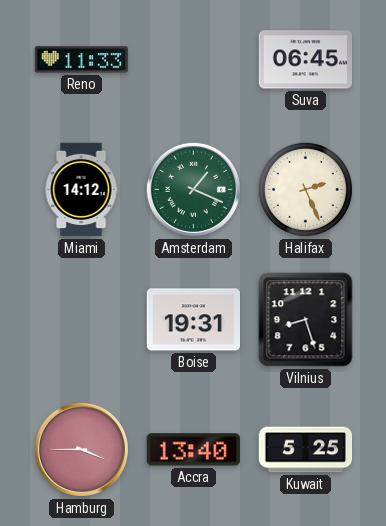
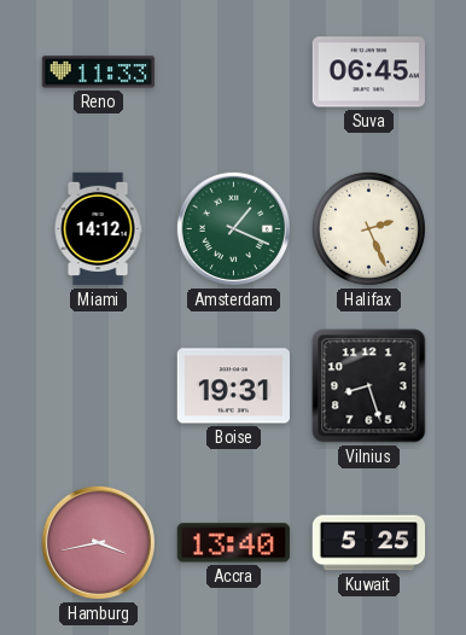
Hamburg: 3:45 -> 3:43
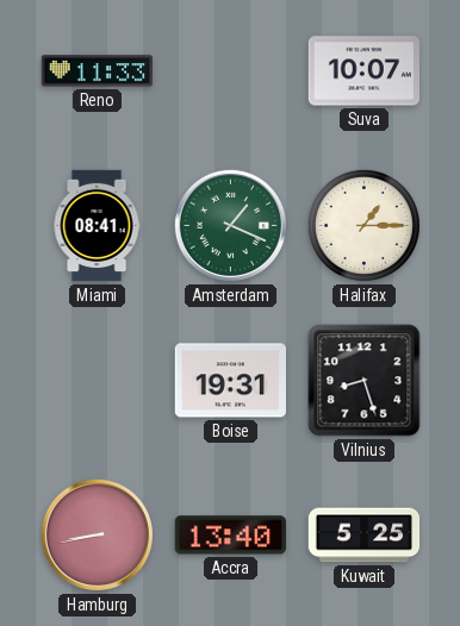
Suva: 06:45 -> 10:07
Miami: 14:12 -> 08:41
Halifax: 2:26 -> 1:15
Hamburg: 3:43 -> 8:43
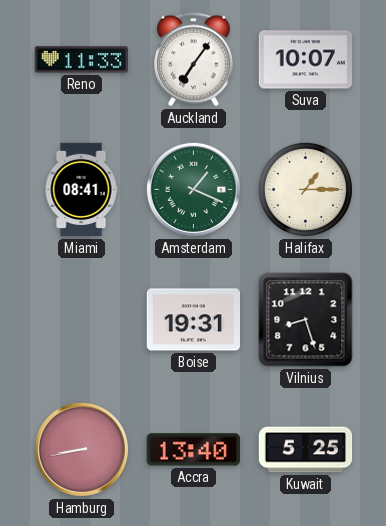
Auckland: none -> 7:06
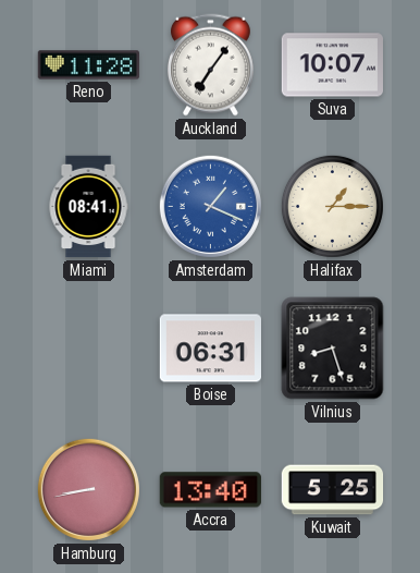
Reno: 11:33 -> 11:28
Amsterdam dial: green -> blue
Boise: 19:31 -> 06:31
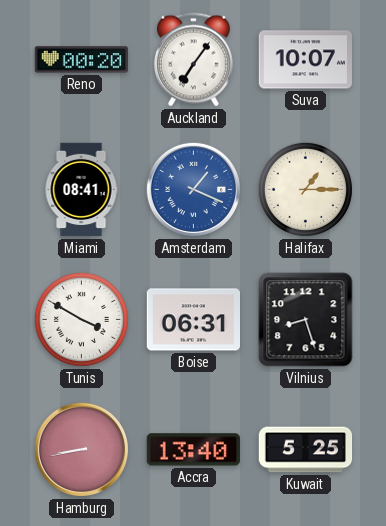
Reno: 11:28 -> 00:20
Tunis: none -> 3:50
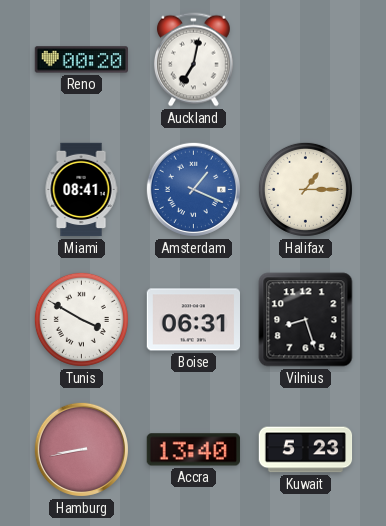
Auckland: 7:06 -> 7:02
Suva: 10:07 -> none
Kuwait: 5:25 -> 5:23
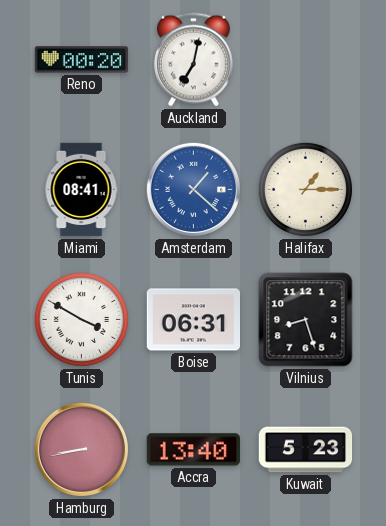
Amsterdam: 1:19 -> 1:22
